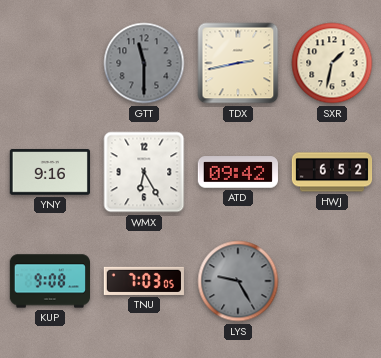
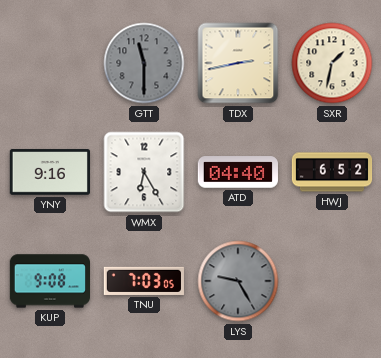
ATD: 09:42 -> 04:40
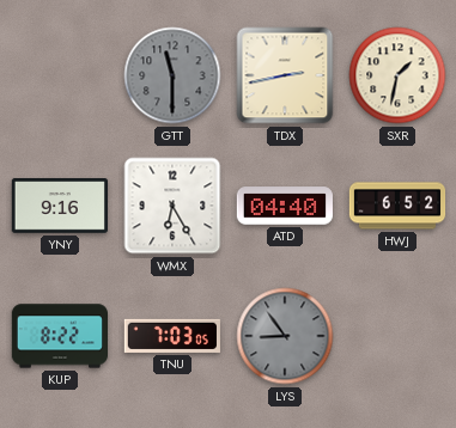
KUP: 9:08 -> 8:22
LYS: 9:25 -> 8:54
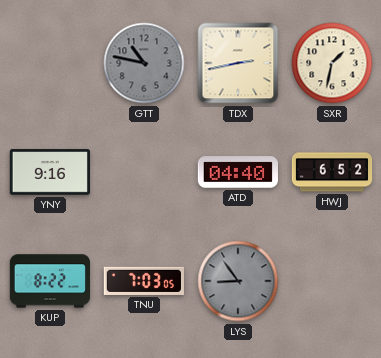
GTT: 11:30 -> 10:47
WMX: 6:25 -> none
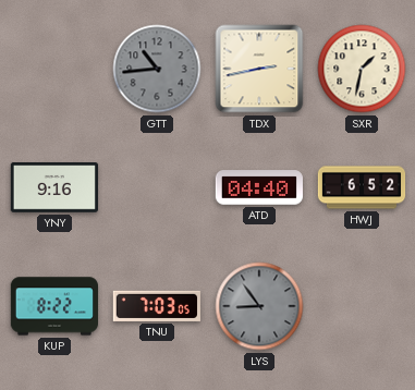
GTT: 10:47 -> 10:44
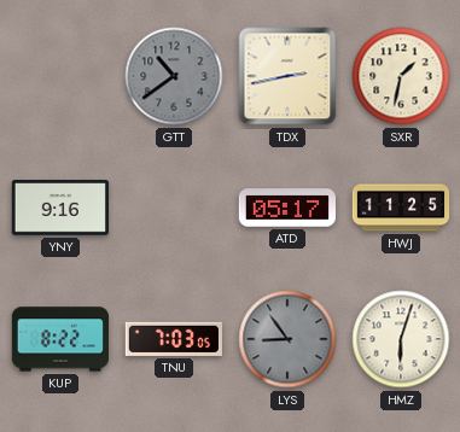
GTT: 10:44 -> 10:39
ATD: 04:40 -> 05:17
HWJ: 6:52 -> 11:25
HMZ: none -> 6:03
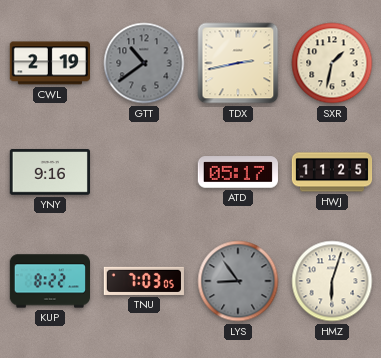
CWL: none -> 2:19
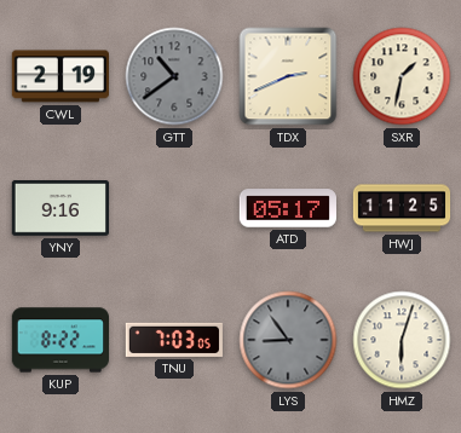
TDX: 2:43 -> 2:41
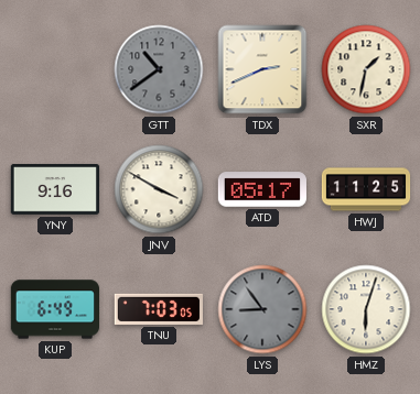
CWL: 2:19 -> none
JNV: none -> 3:50
KUP: 8:22 -> 6:49
